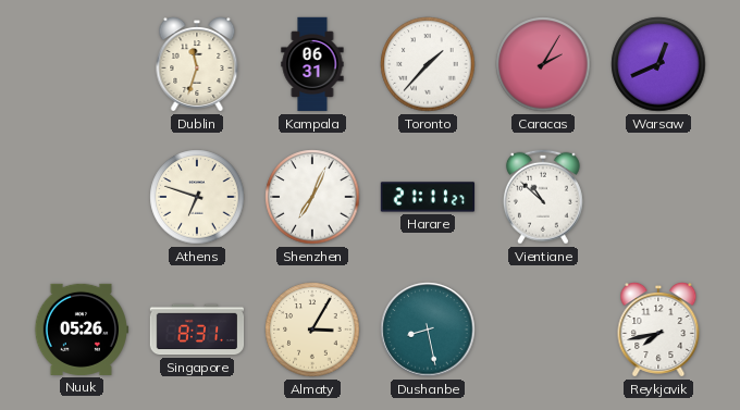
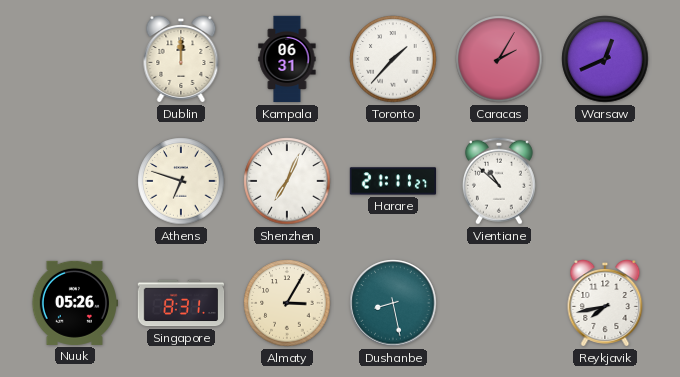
Dublin: 11:33 -> 12:00
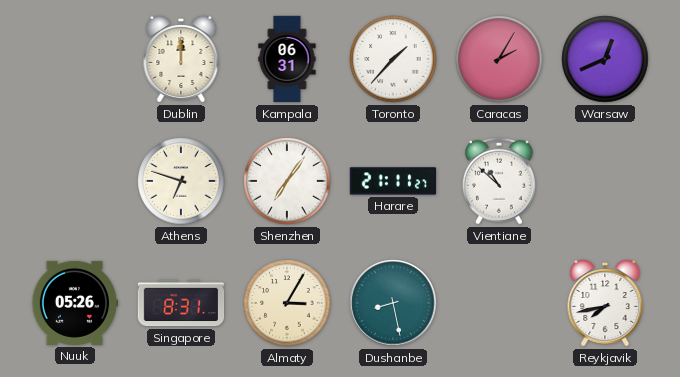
Shenzhen: 7:04 -> 7:06
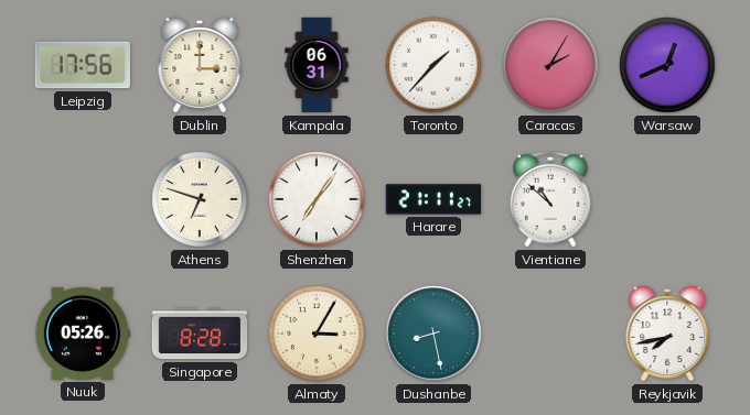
Leipzig: none -> 17:56
Dublin: 12:00 -> 3:00
Singapore: 8:31 -> 8:28
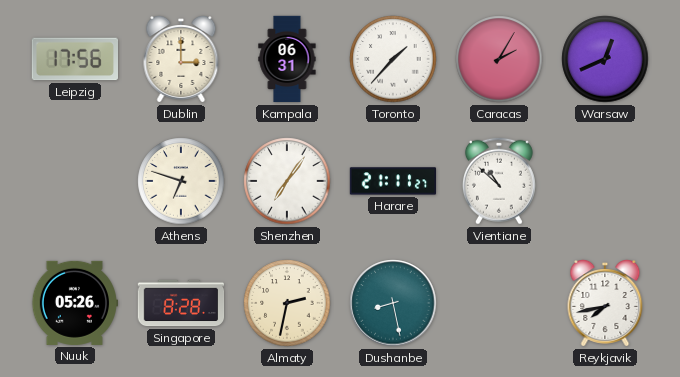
Almaty: 3:05 -> 2:32
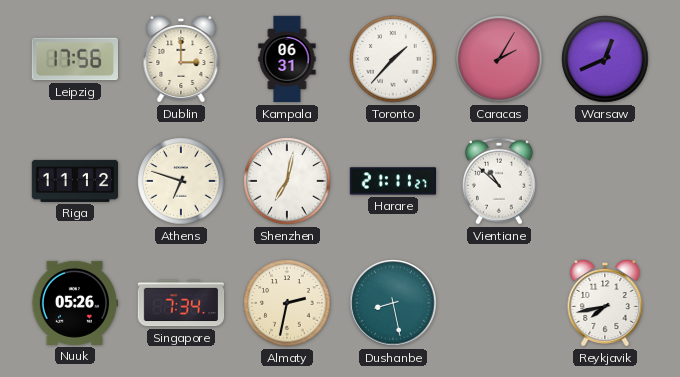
Riga: none -> 11:12
Shenzhen: 7:06 -> 7:02
Singapore: 8:28 -> 7:34
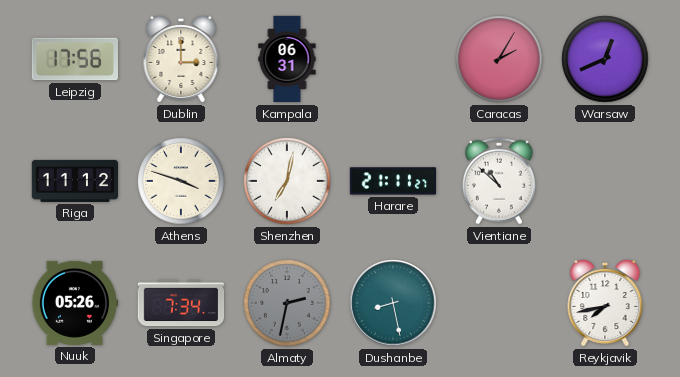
Toronto: 1:37 -> none
Athens: 6:48 -> 3:48
Almaty dial: cream -> grey
